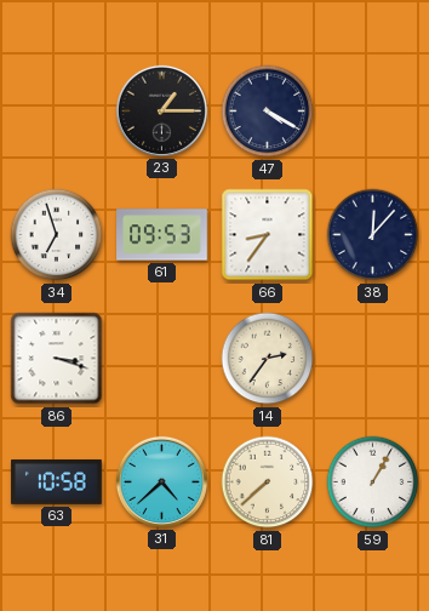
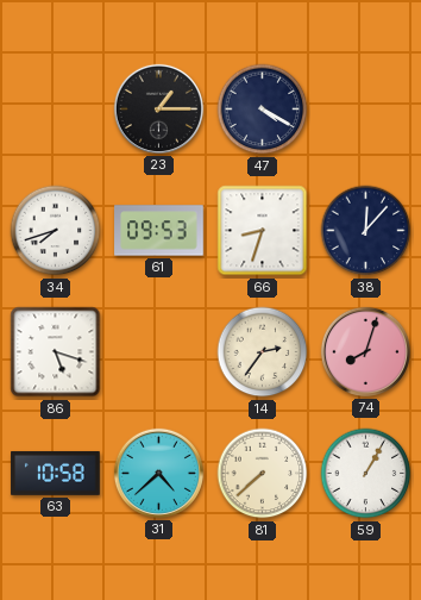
34: 6:57 -> 7:42
66: 8:36 -> 8:33
86: 3:18 -> 5:18
74: none -> 8:03
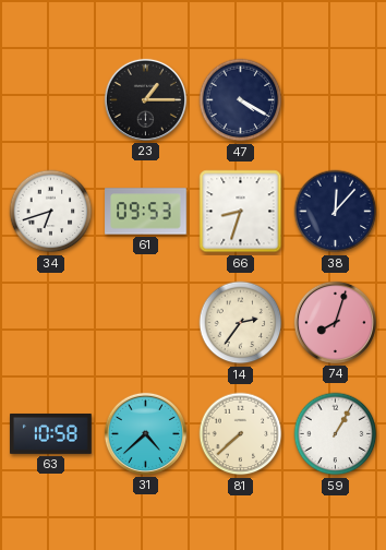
34: 7:42 -> 6:42
86: 5:18 -> none
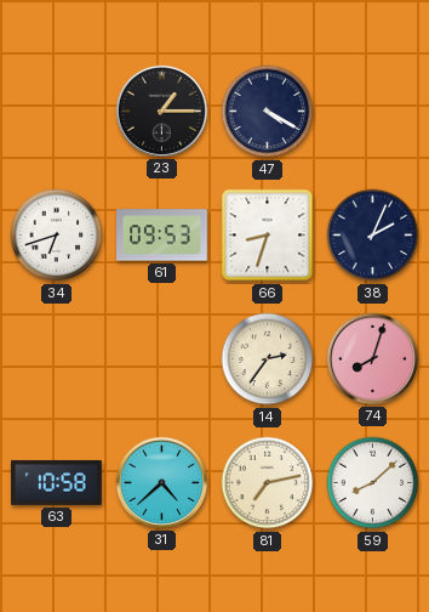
38: 12:07 -> 2:04
81: 7:38 -> 7:13
59: 1:05 -> 8:08
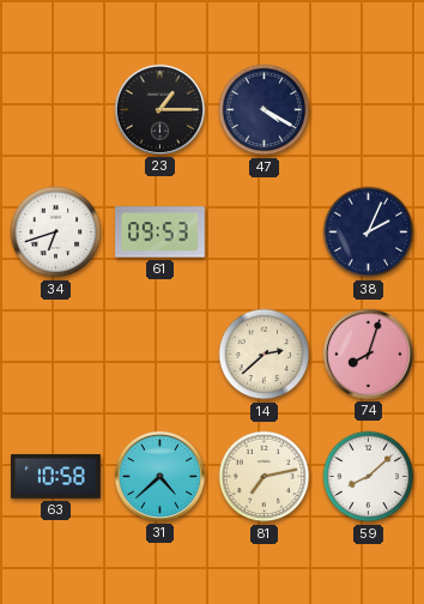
66: 8:33 -> none
14: 2:36 -> 2:38
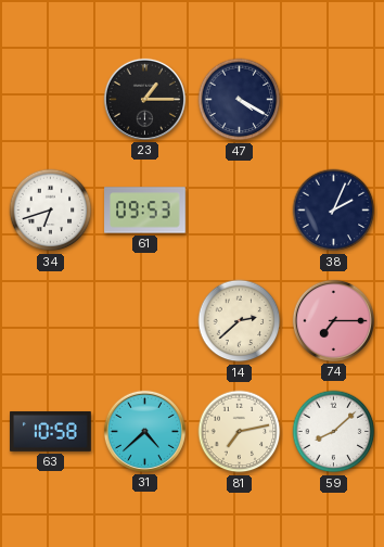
74: 8:03 -> 7:15
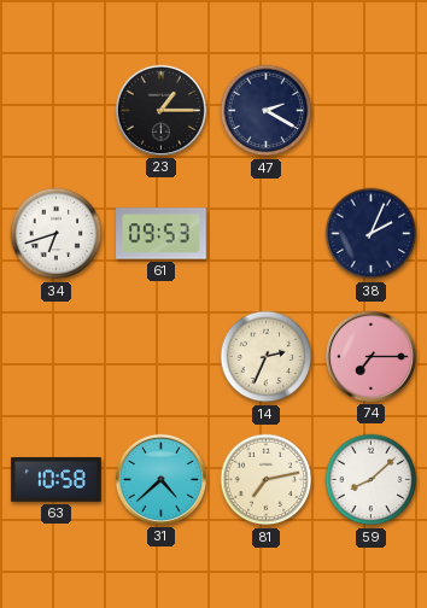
47: 4:20 -> 2:20
14: 2:38 -> 2:34
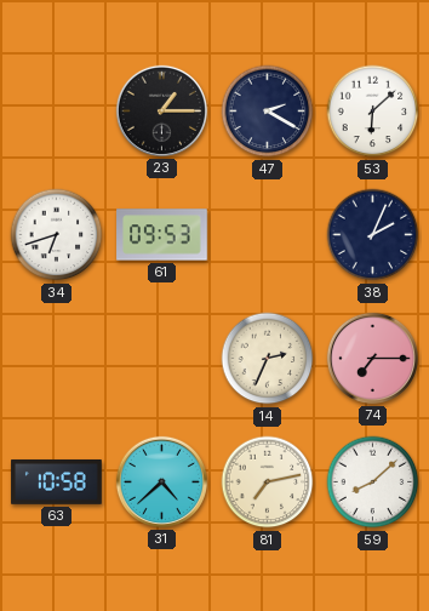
53: none -> 6:08
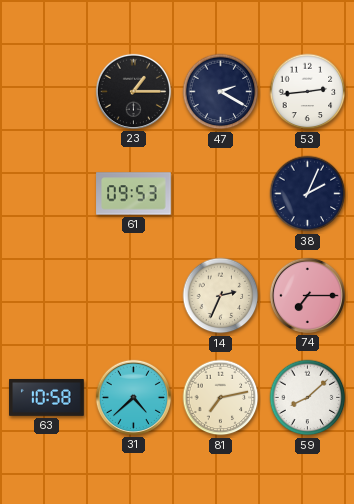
53: 6:08 -> 2:44
34: 6:42 -> none
